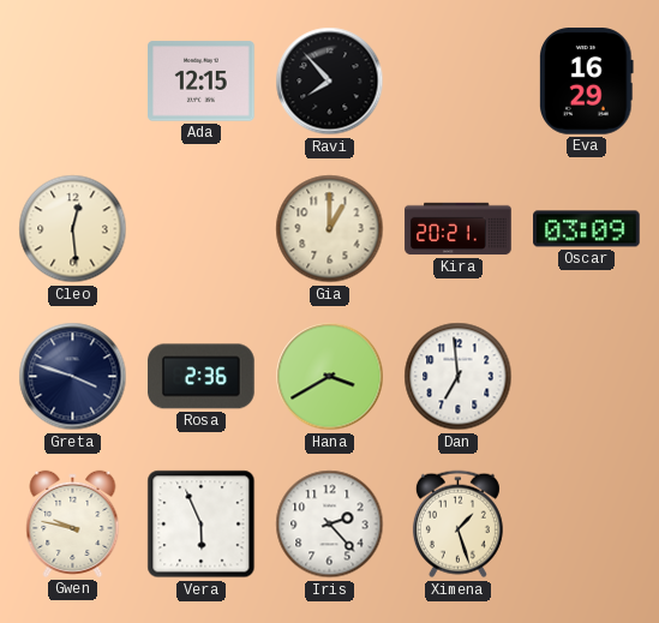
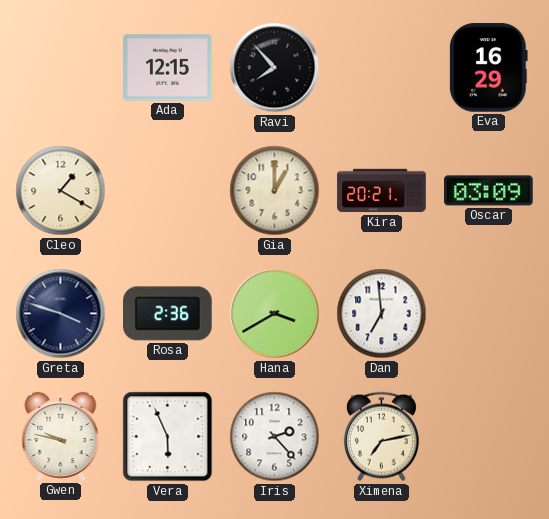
Cleo: 12:29 -> 1:20
Ximena: 1:27 -> 7:13
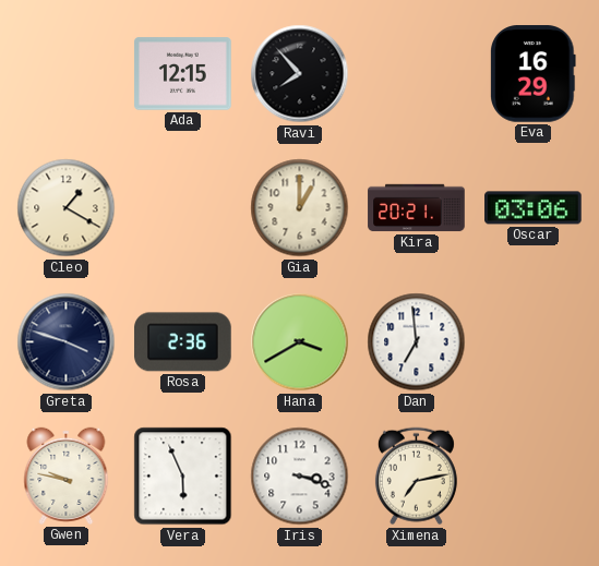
Oscar: 03:09 -> 03:06
Iris: 2:23 -> 3:18
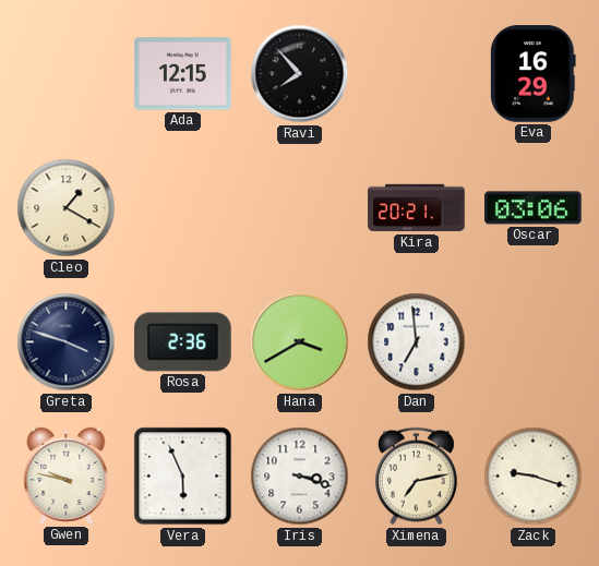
Gia: 1:00 -> none
Zack: none -> 9:18
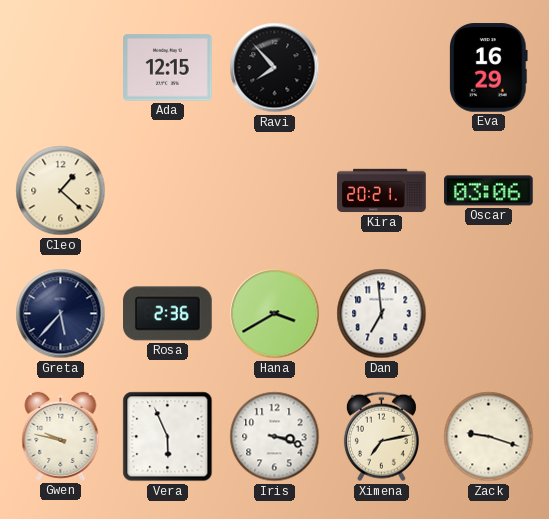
Cleo: 1:20 -> 1:22
Greta: 3:48 -> 5:37
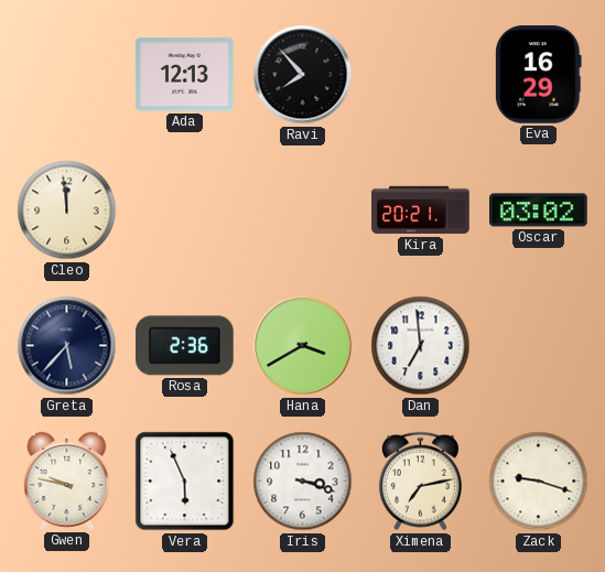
Ada: 12:15 -> 12:13
Cleo: 1:22 -> 11:59
Oscar: 03:06 -> 03:02
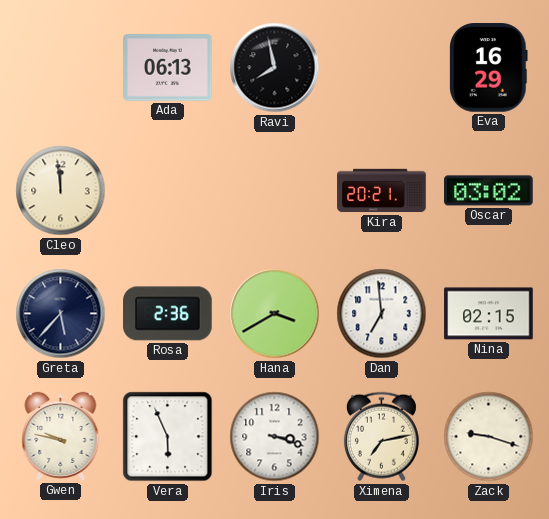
Ada: 12:13 -> 06:13
Ravi: 7:53 -> 7:58
Nina: none -> 02:15
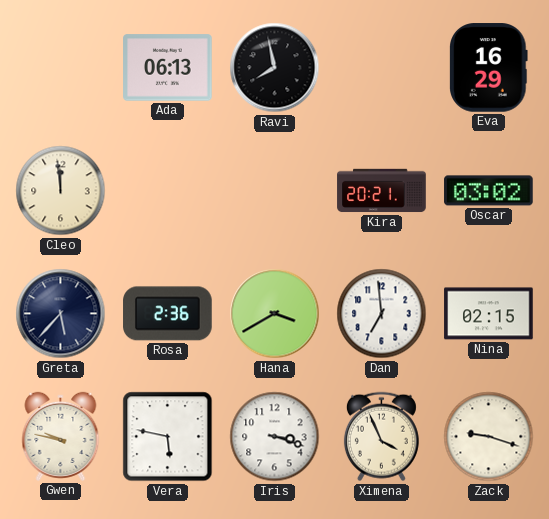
Vera: 5:56 -> 5:47
Ximena: 7:13 -> 3:56
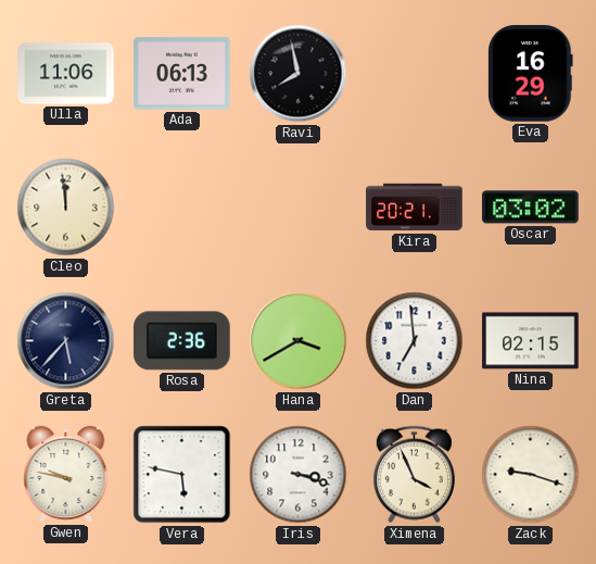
Ulla: none -> 11:06
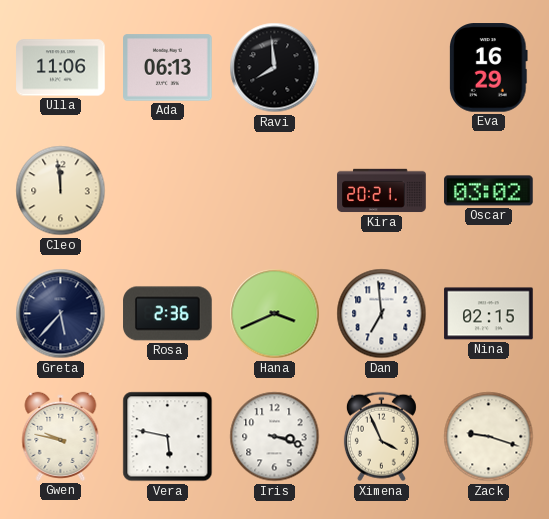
Ravi: 7:58 -> 7:59
Hana: 3:40 -> 3:41
